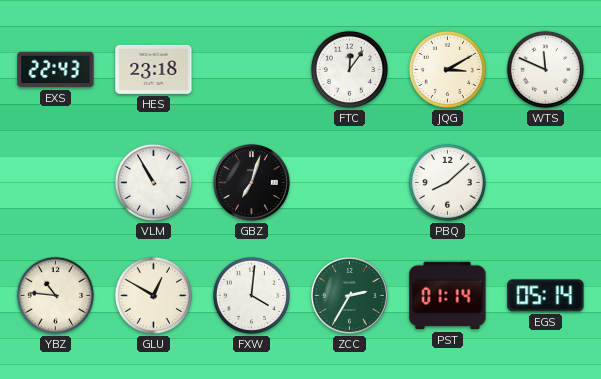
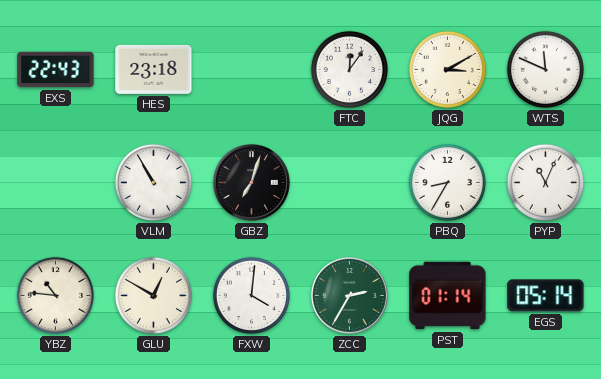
PBQ: 8:08 -> 8:35
PYP: none -> 11:04
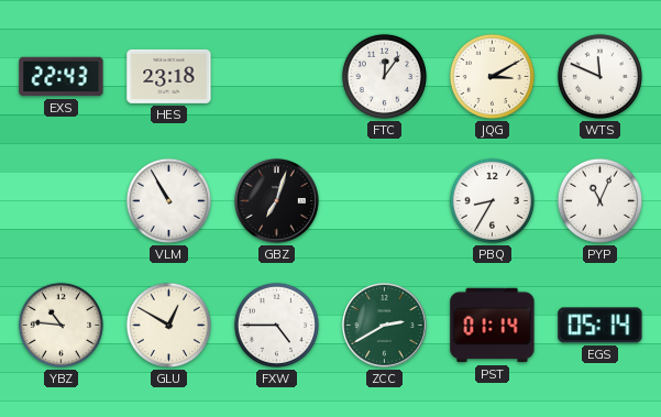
FXW: 4:01 -> 4:45
ZCC: 2:35 -> 2:40
